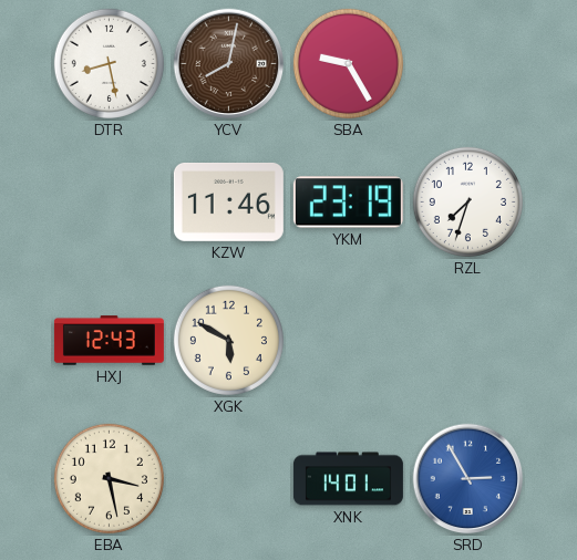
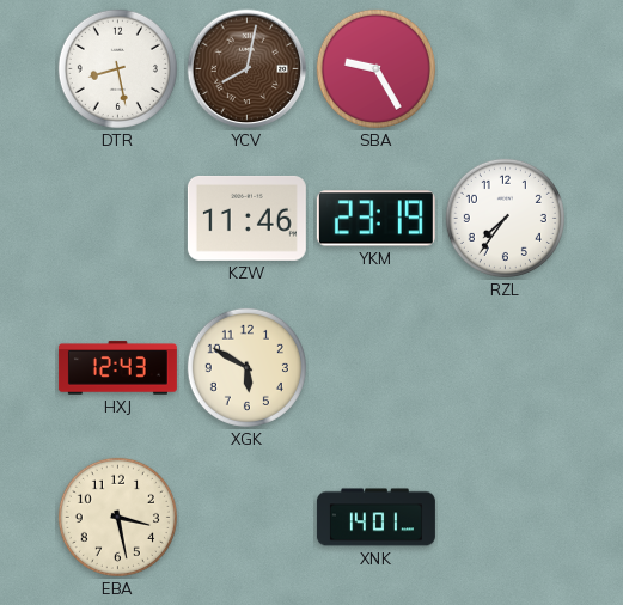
RZL: 7:33 -> 7:36
SRD: 2:55 -> none
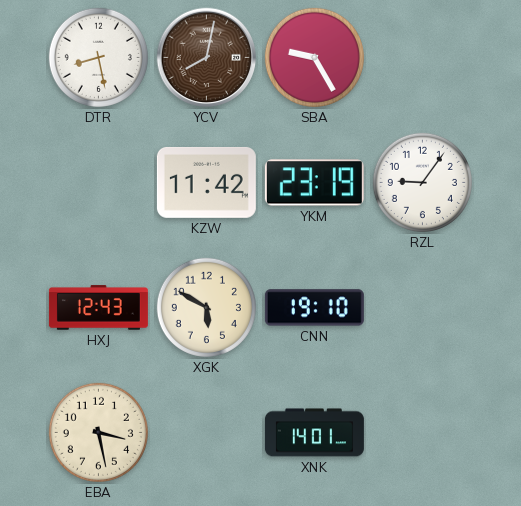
KZW: 11:46 -> 11:42
RZL: 7:36 -> 9:06
CNN: none -> 19:10
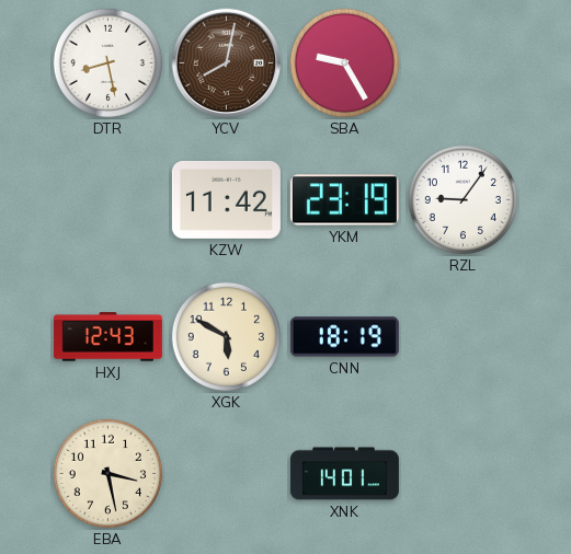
CNN: 19:10 -> 18:19
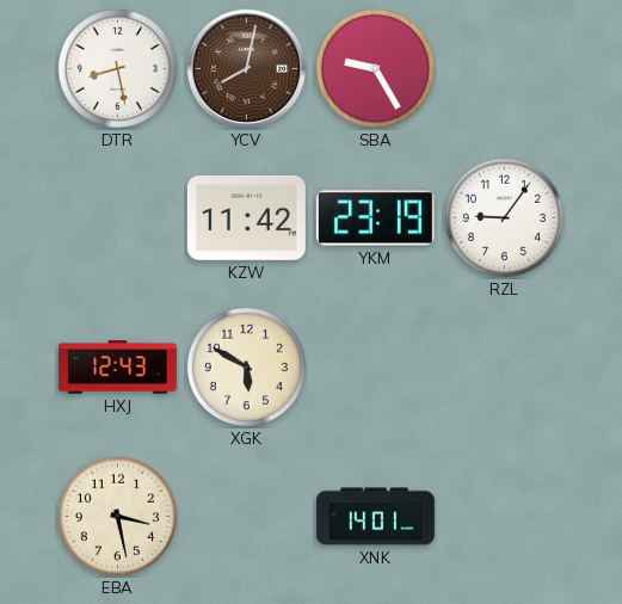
CNN: 18:19 -> none
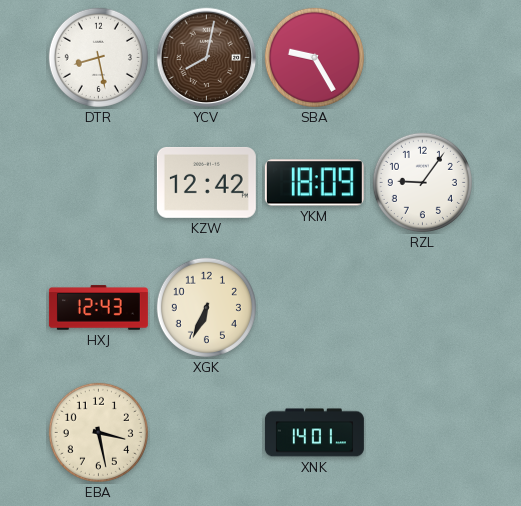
KZW: 11:42 -> 12:42
YKM: 23:19 -> 18:09
XGK: 5:50 -> 6:34
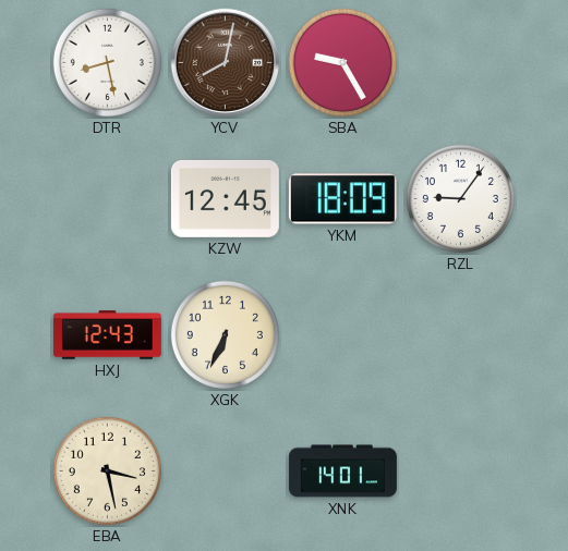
KZW: 12:42 -> 12:45
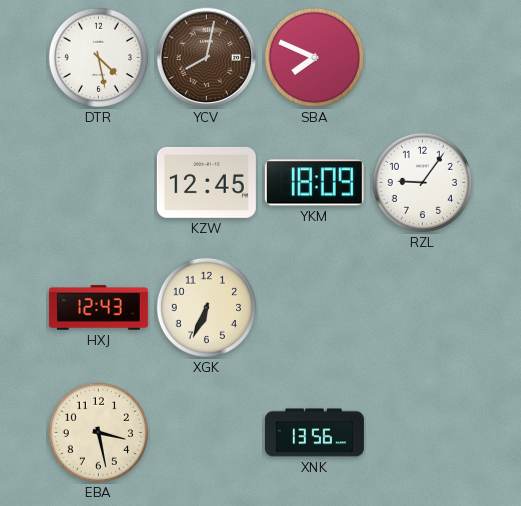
DTR: 8:28 -> 4:28
SBA: 9:25 -> 7:49
XNK: 14:01 -> 13:56
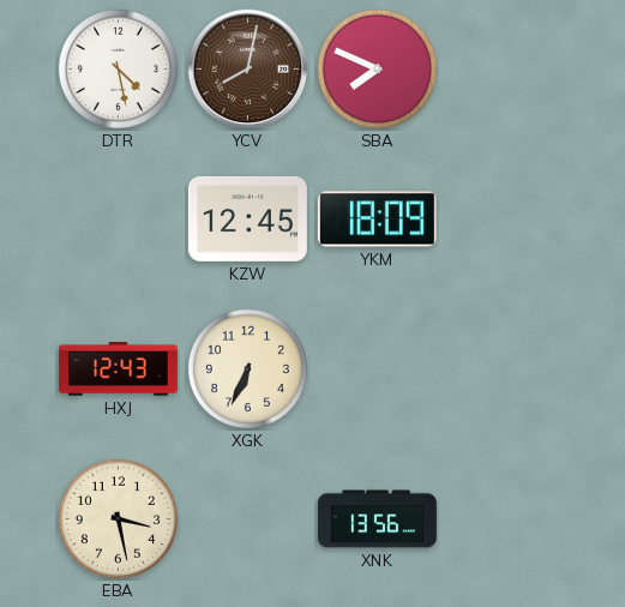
RZL: 9:06 -> none
